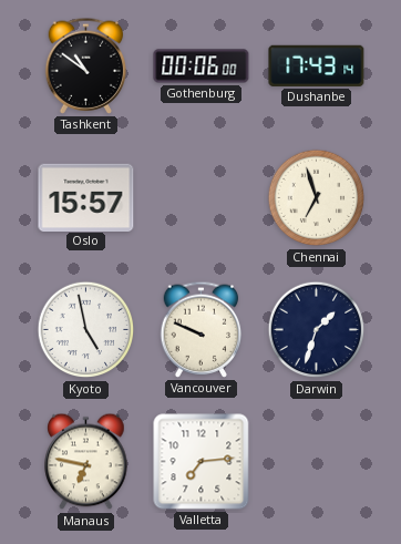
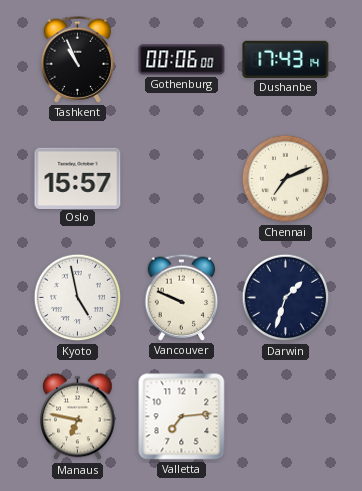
Tashkent: 10:51 -> 10:56
Chennai: 6:57 -> 7:11
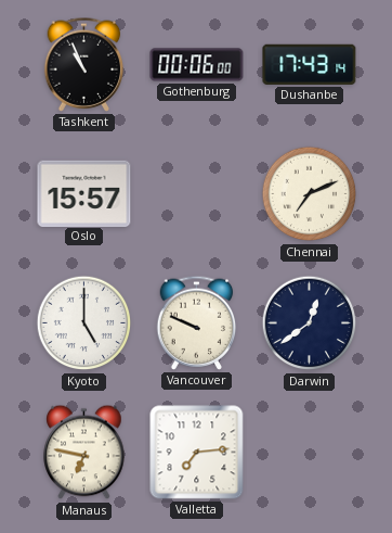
Kyoto: 4:58 -> 5:00
Darwin: 1:33 -> 12:39
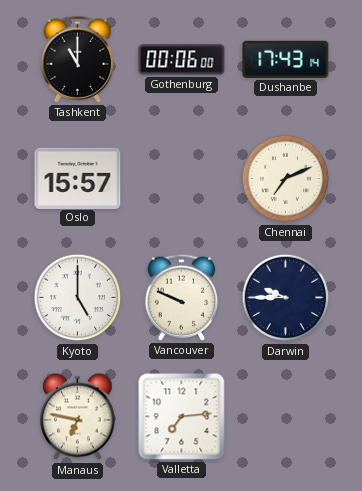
Tashkent: 10:56 -> 11:00
Darwin: 12:39 -> 9:45
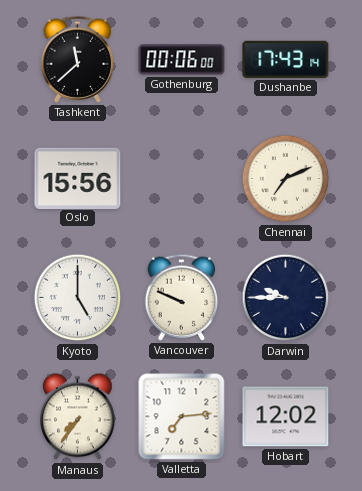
Tashkent: 11:00 -> 11:38
Oslo: 15:57 -> 15:56
Manaus: 6:47 -> 7:36
Hobart: none -> 12:02
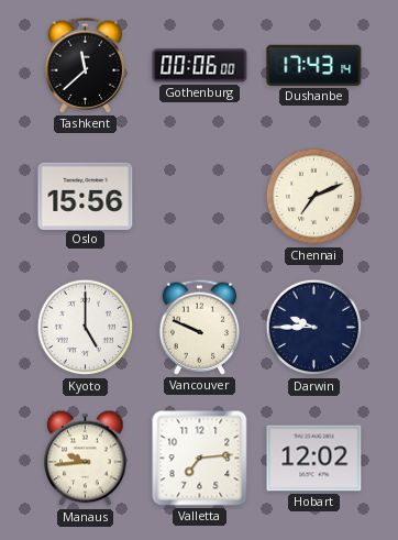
Manaus: 7:36 -> 9:44
